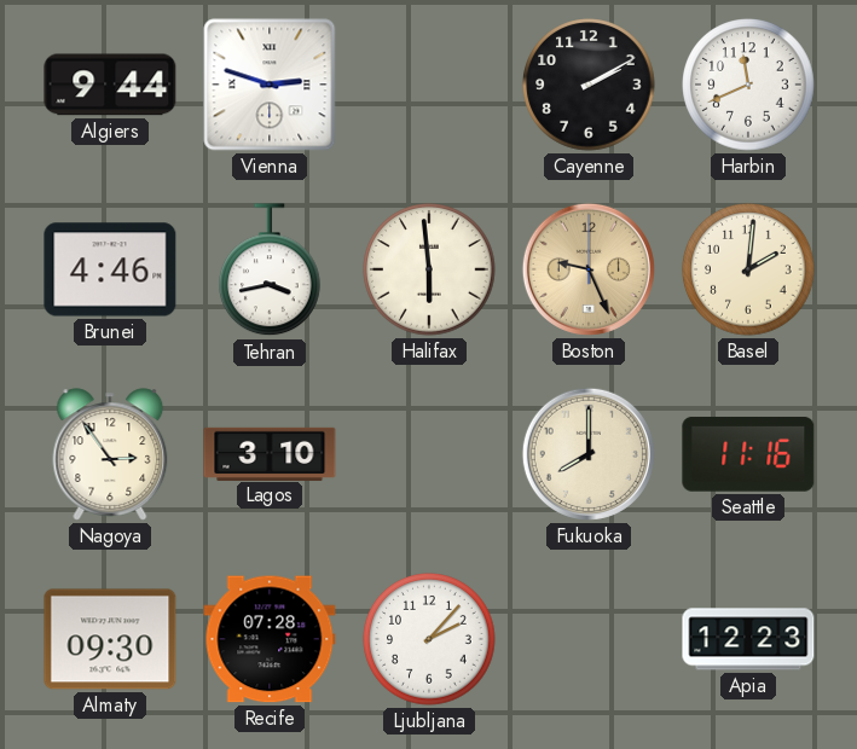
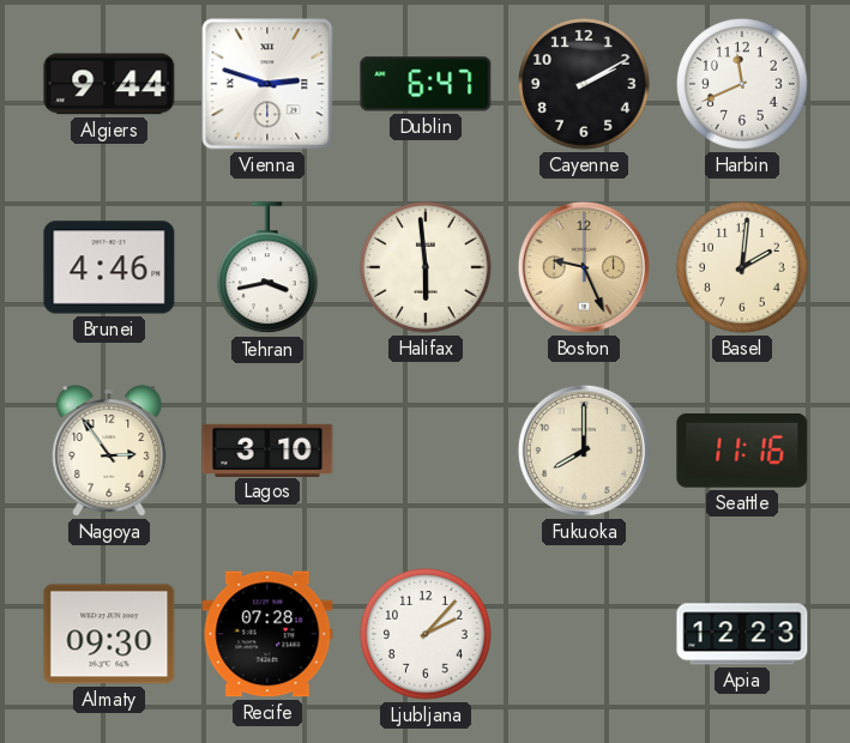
Dublin: none -> 6:47
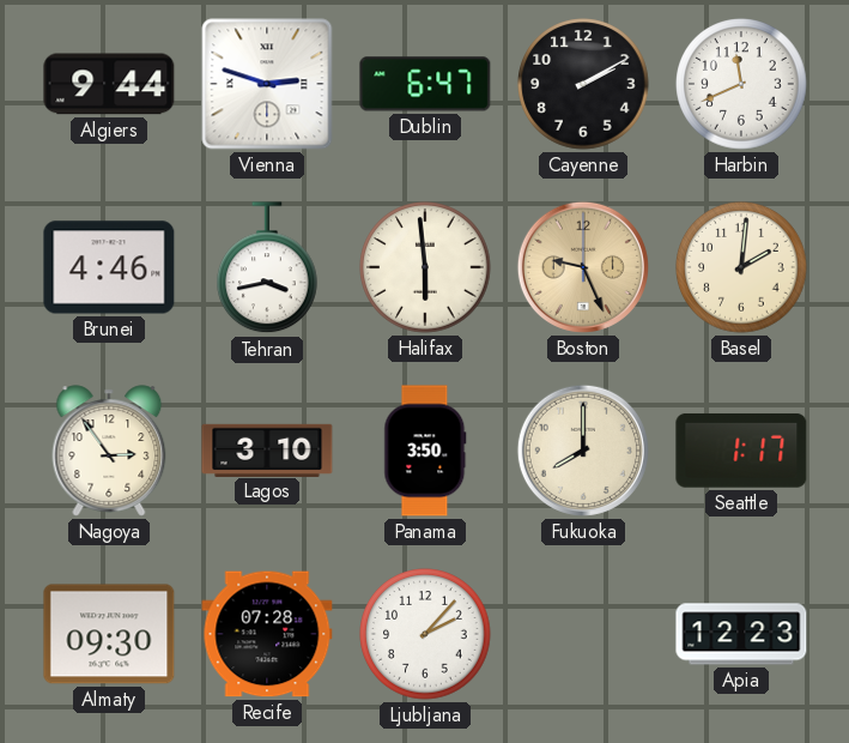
Panama: none -> 3:50
Seattle: 11:16 -> 1:17
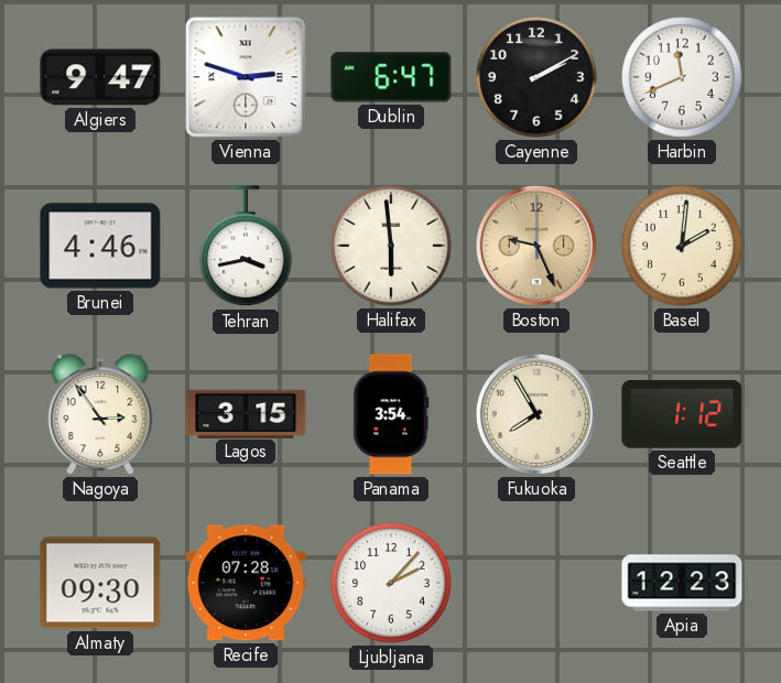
Algiers: 9:44 -> 9:47
Lagos: 3:10 -> 3:15
Panama: 3:50 -> 3:54
Fukuoka: 8:00 -> 7:55
Seattle: 1:17 -> 1:12
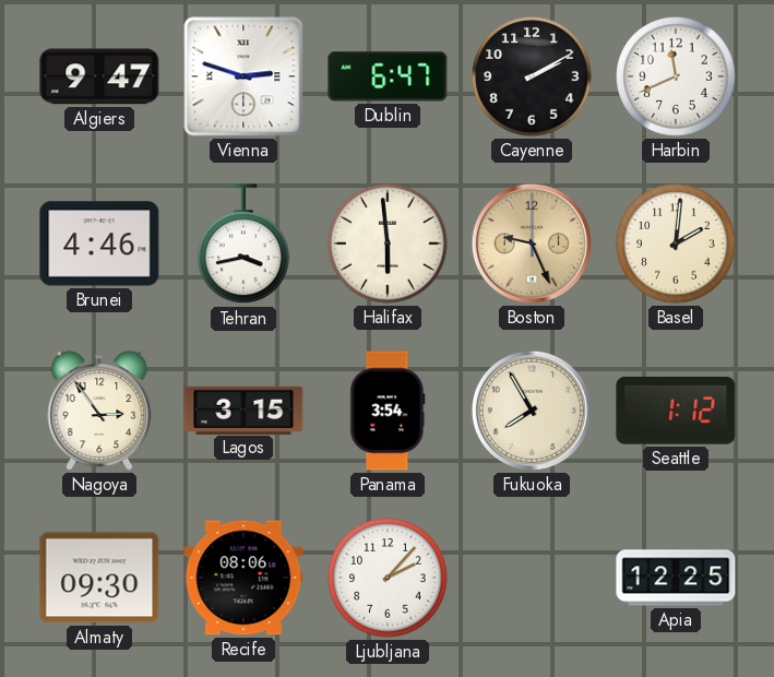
Recife: 07:28 -> 08:06
Apia: 12:23 -> 12:25
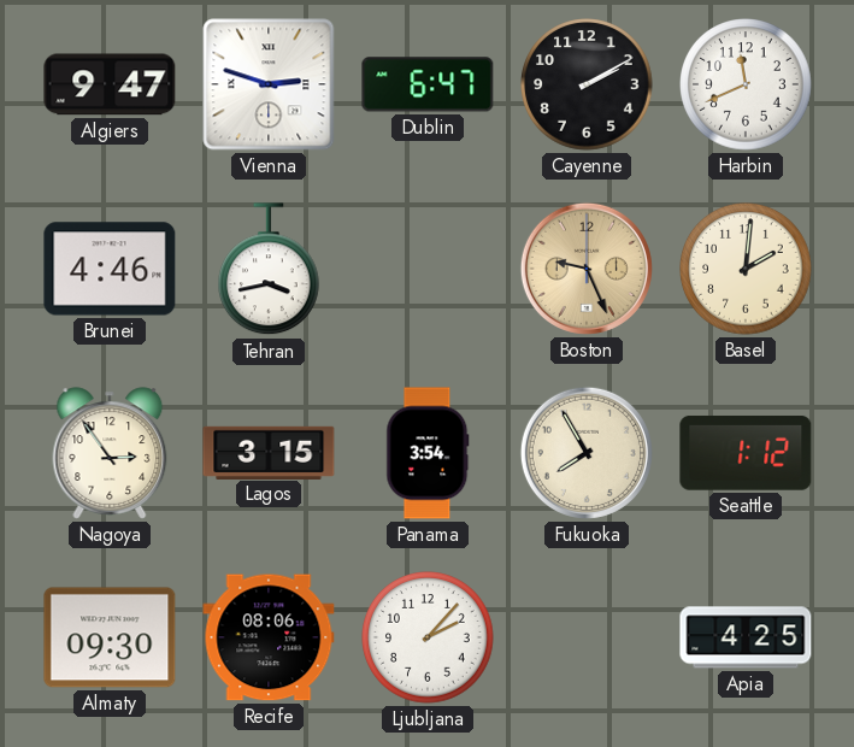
Halifax: 5:59 -> none
Apia: 12:25 -> 4:25
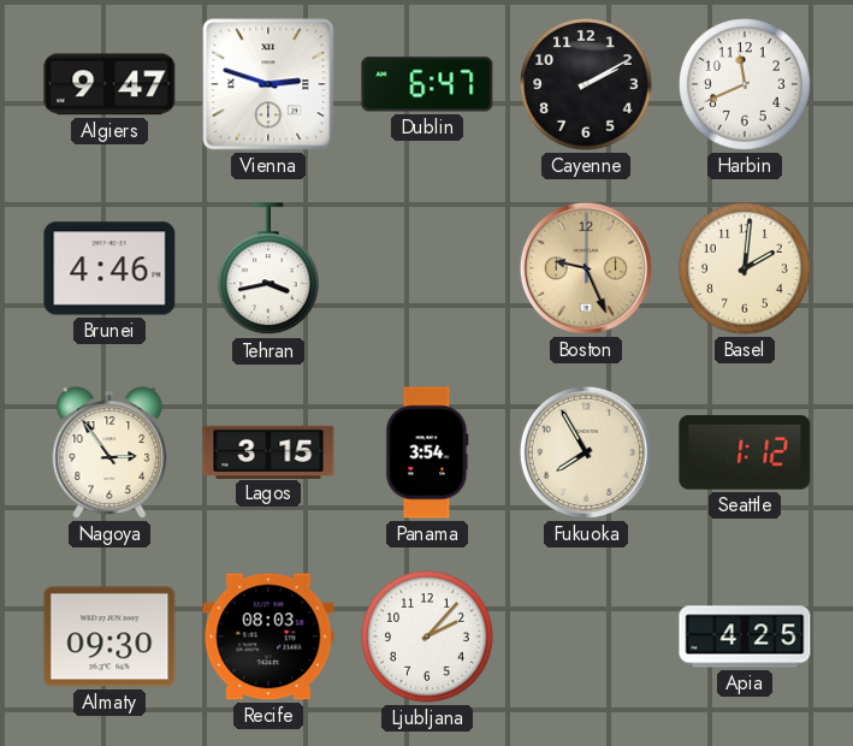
Recife: 08:06 -> 08:03
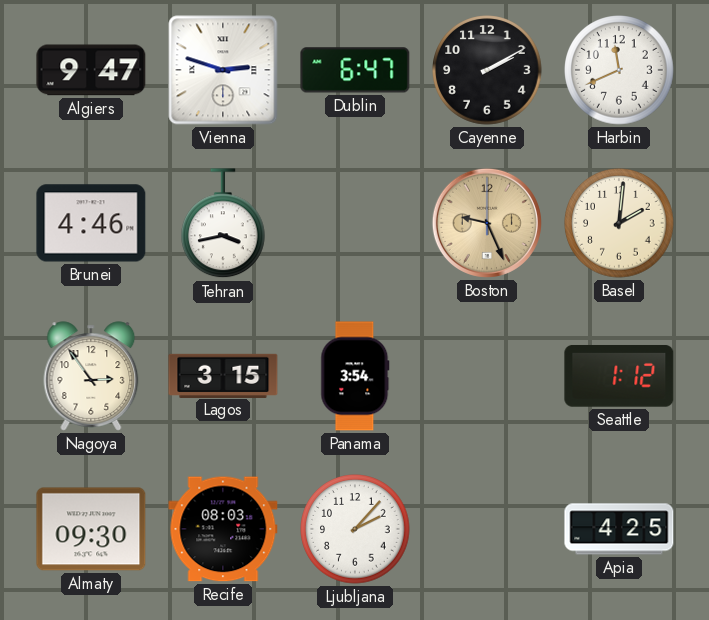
Fukuoka: 7:55 -> none
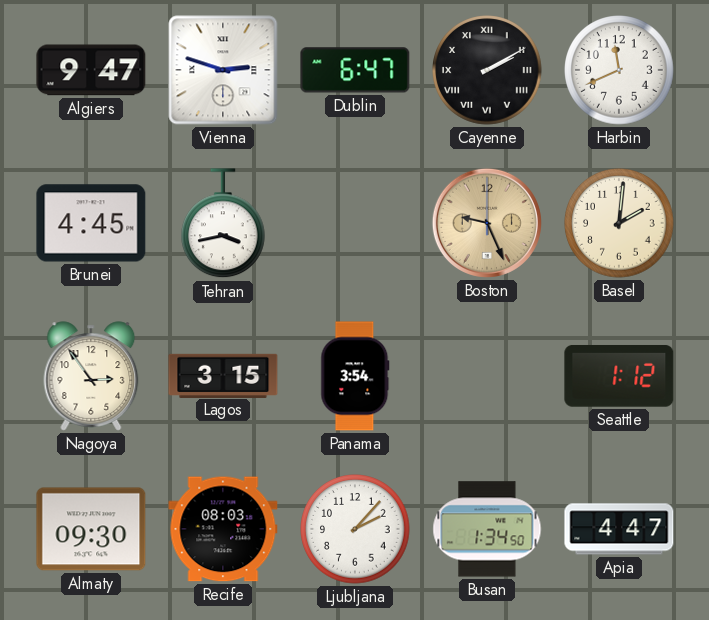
Cayenne numerals: Arabic -> Roman
Brunei: 4:46 -> 4:45
Busan: none -> 1:34
Apia: 4:25 -> 4:47
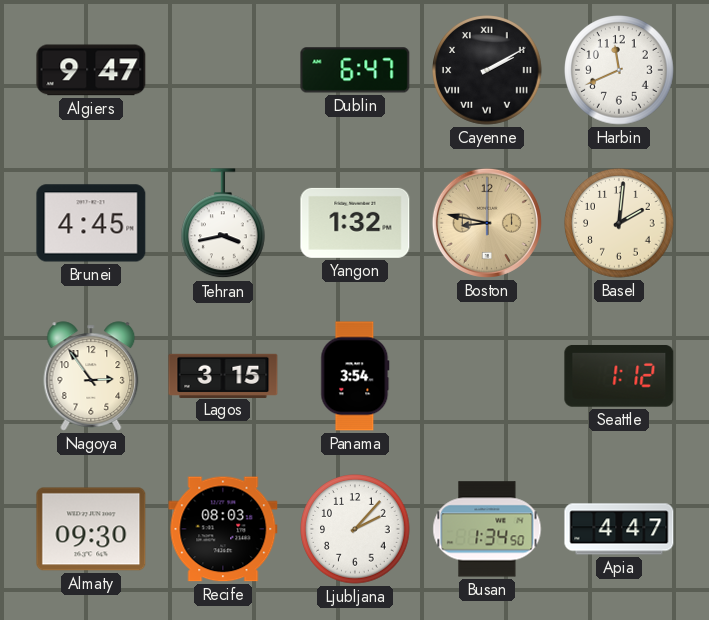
Vienna: 2:48 -> none
Yangon: none -> 1:32
Boston: 9:26 -> 8:47
